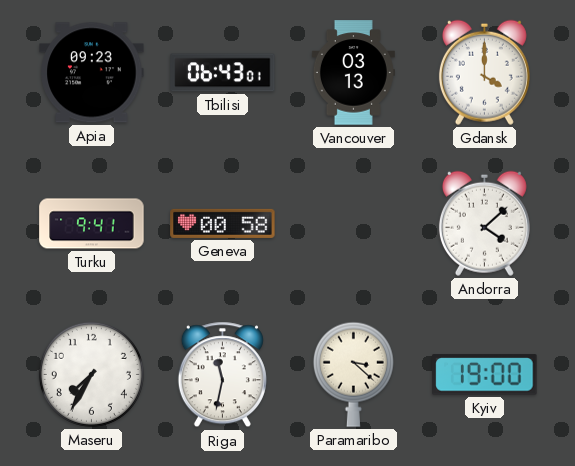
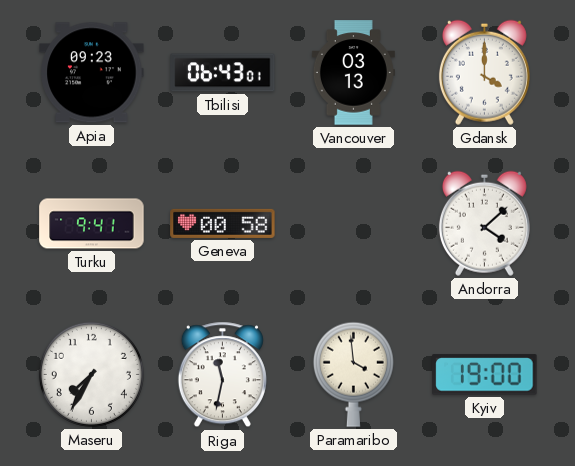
Paramaribo: 3:22 -> 3:59
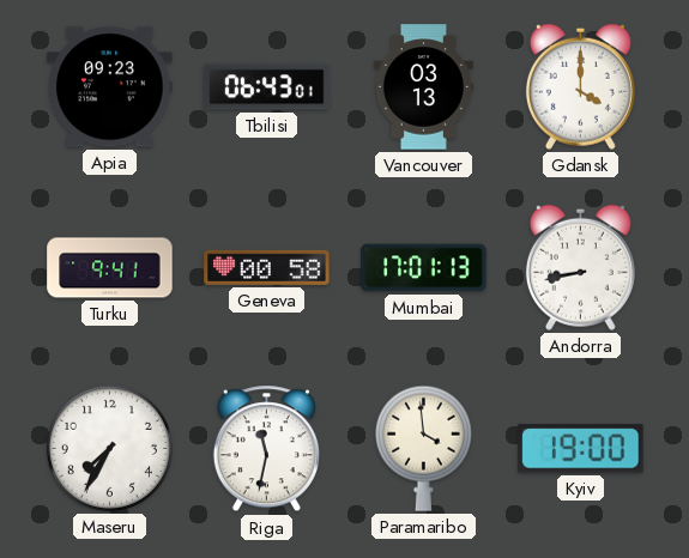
Mumbai: none -> 17:01
Andorra: 4:08 -> 8:43
